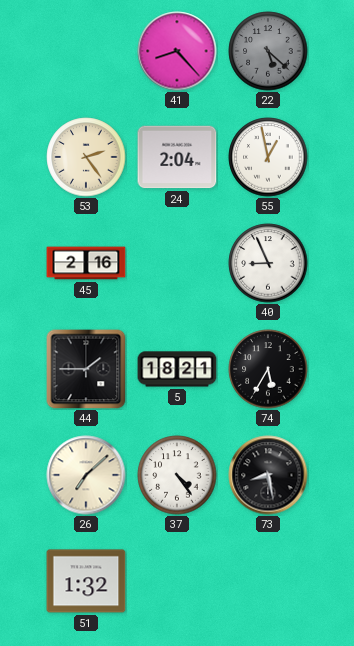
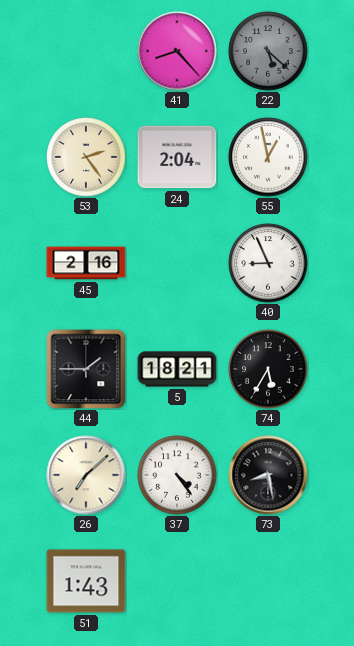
51: 1:32 -> 1:43
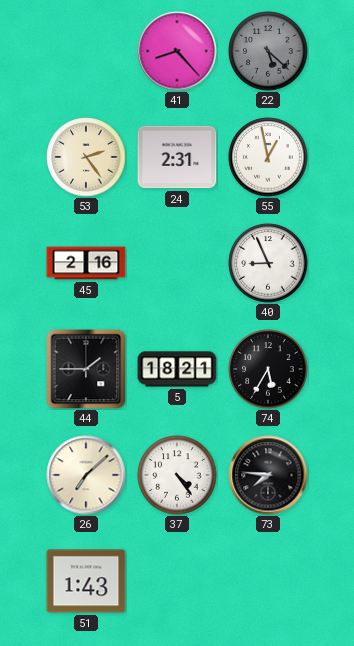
24: 2:04 -> 2:31
73: 8:28 -> 7:46
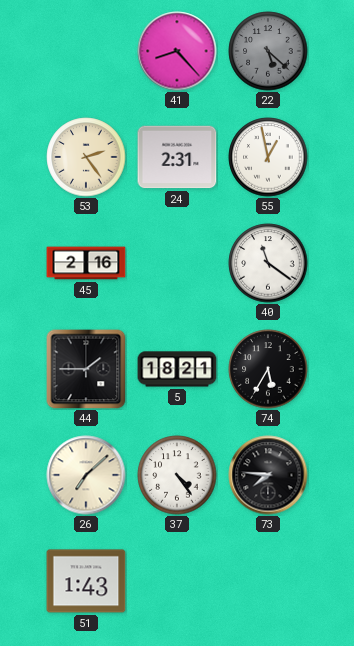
40: 8:56 -> 11:21
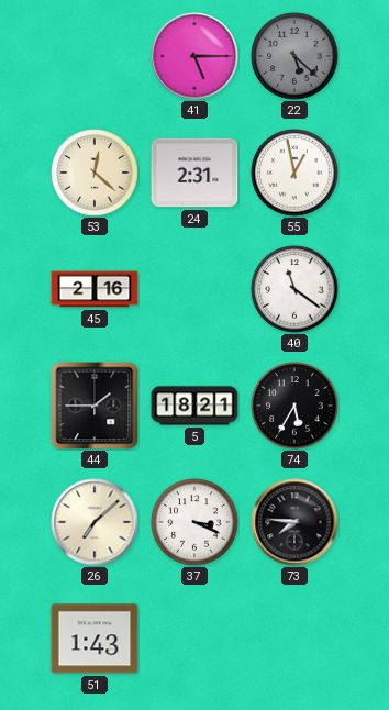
41: 8:23 -> 5:15
53: 2:24 -> 12:22
37: 4:24 -> 3:19
